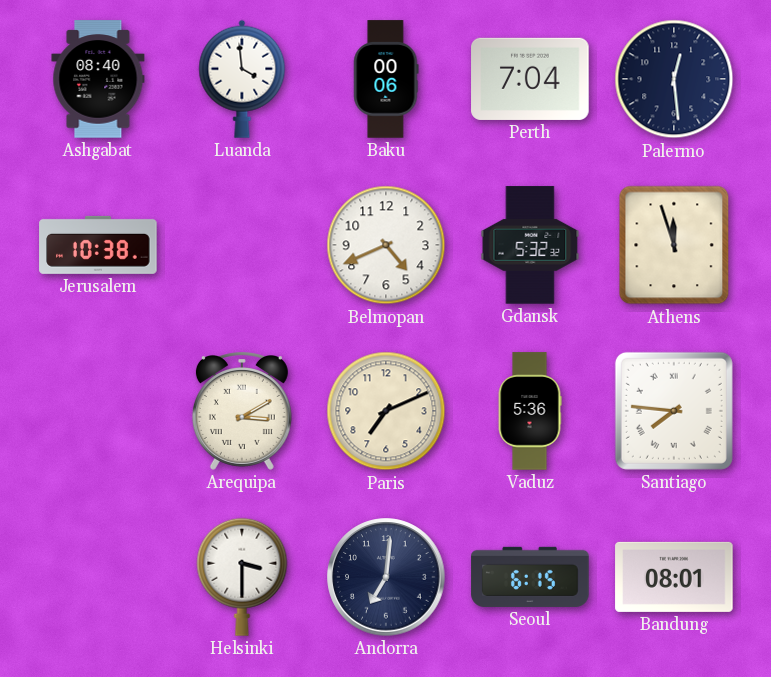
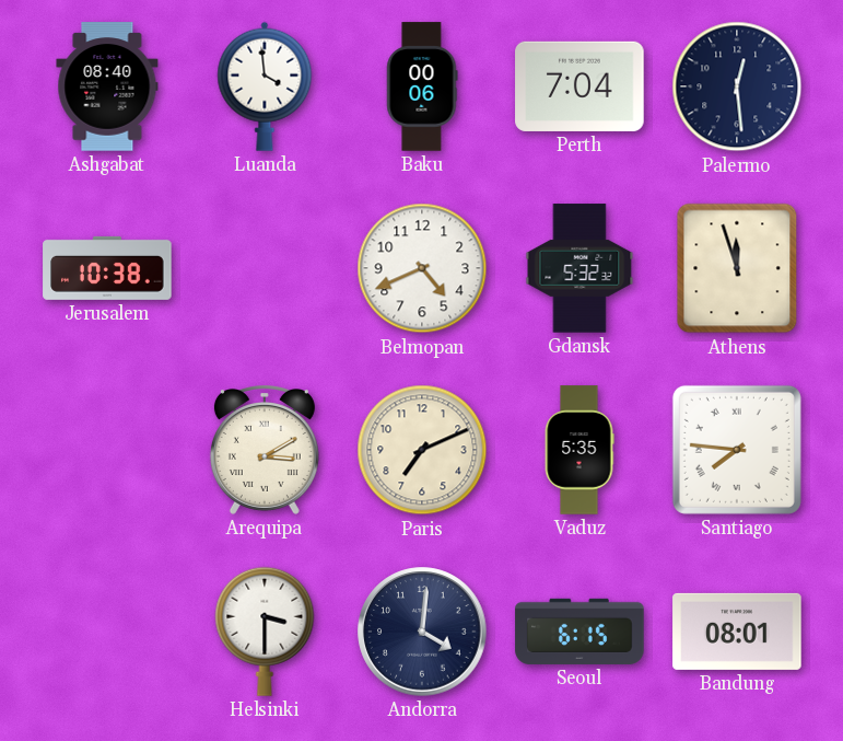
Vaduz: 5:36 -> 5:35
Andorra: 7:01 -> 4:01
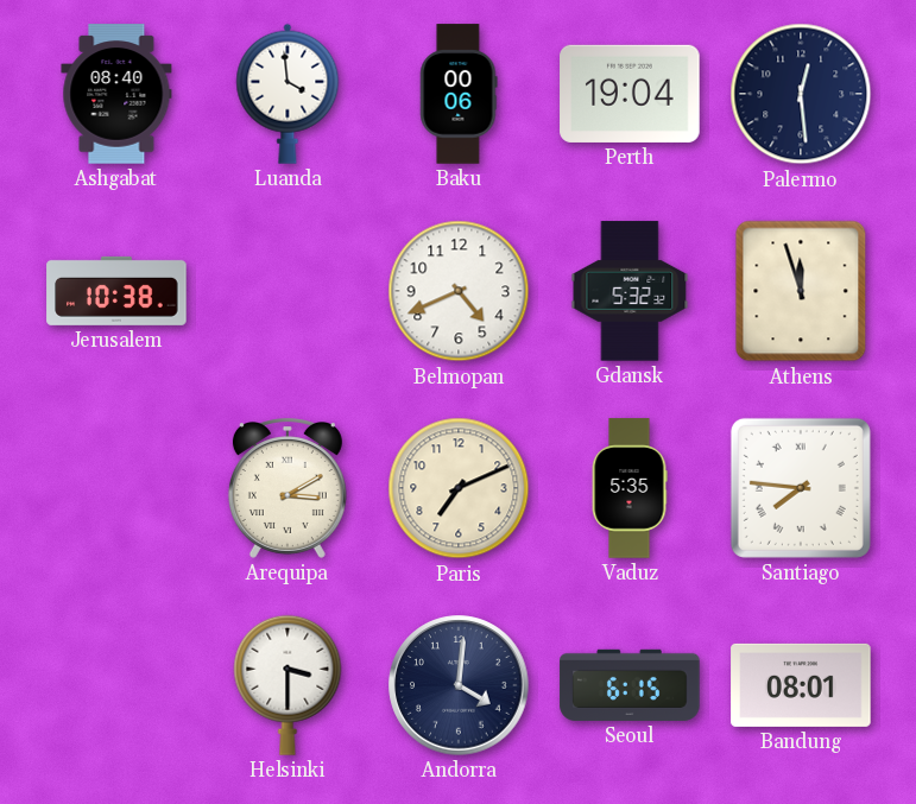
Perth: 7:04 -> 19:04
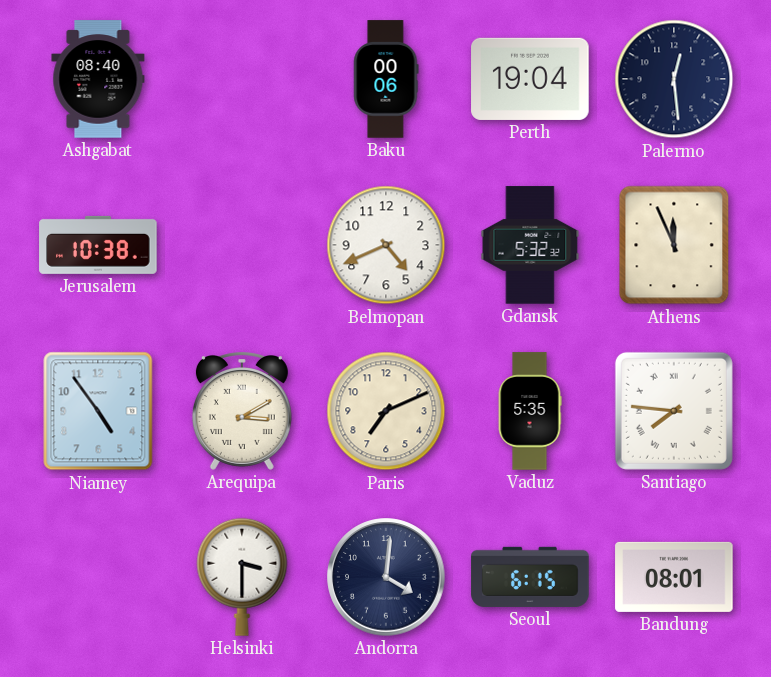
Luanda: 3:59 -> none
Athens: 11:57 -> 11:56
Niamey: none -> 4:54
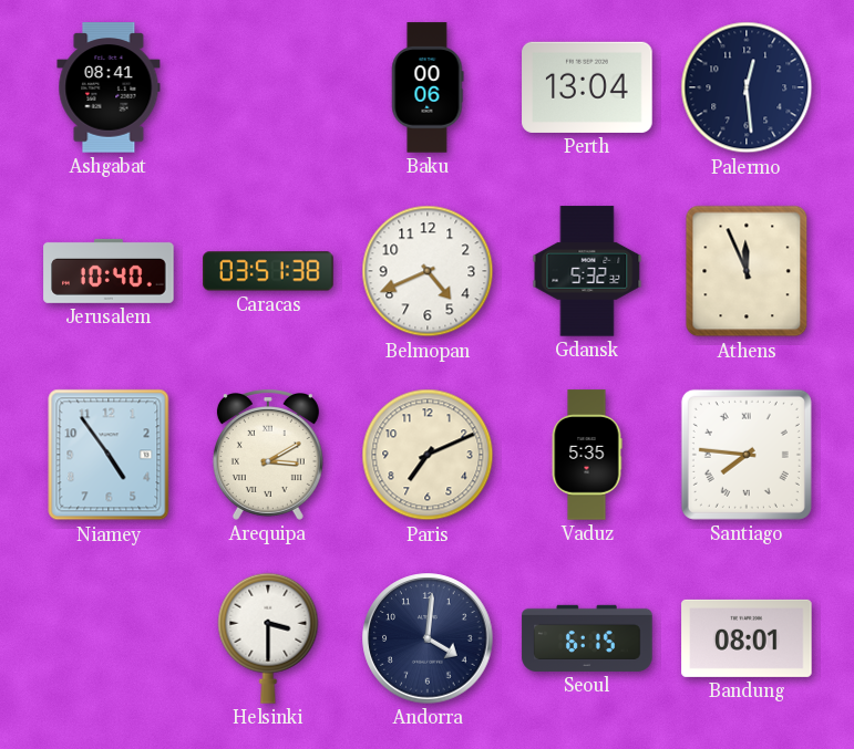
Ashgabat: 08:40 -> 08:41
Perth: 19:04 -> 13:04
Jerusalem: 10:38 -> 10:40
Caracas: none -> 03:51
